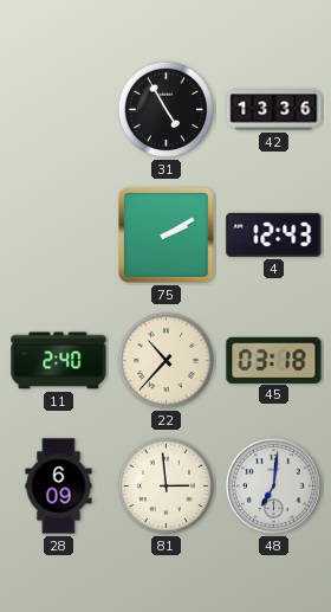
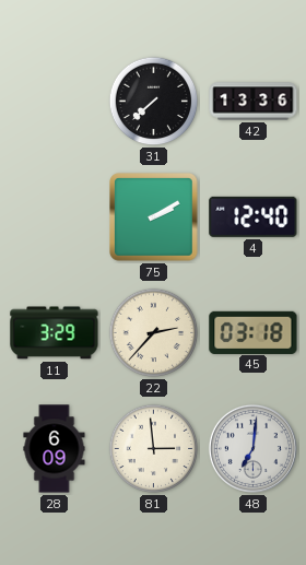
31: 4:55 -> 7:38
4: 12:43 -> 12:40
11: 2:40 -> 3:29
22: 10:37 -> 2:37
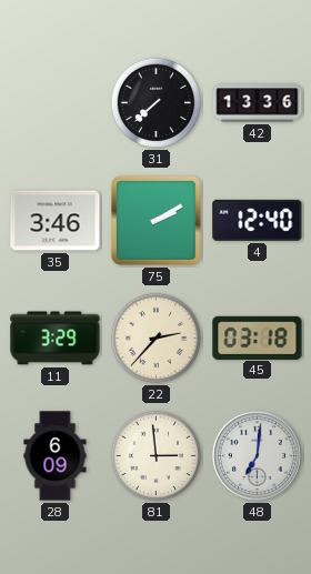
35: none -> 3:46
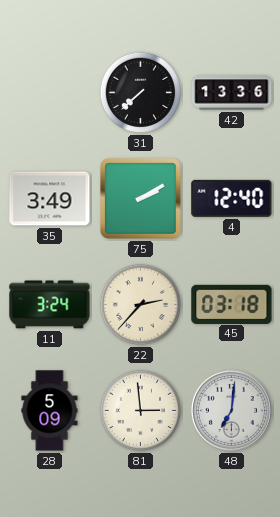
35: 3:46 -> 3:49
11: 3:29 -> 3:24
28: 6:09 -> 5:09
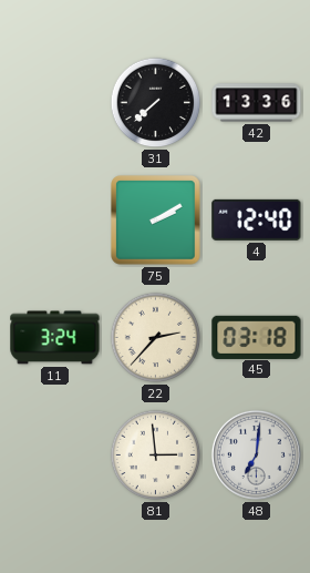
35: 3:49 -> none
28: 5:09 -> none
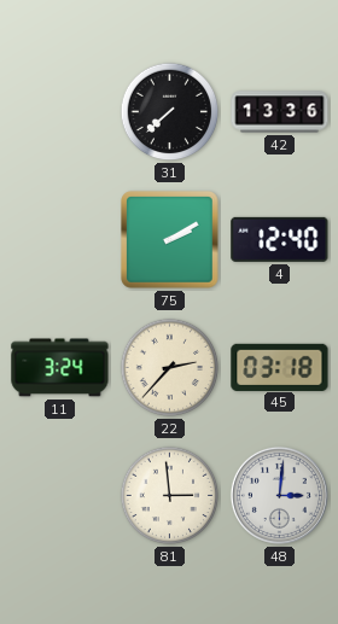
48: 7:01 -> 3:01
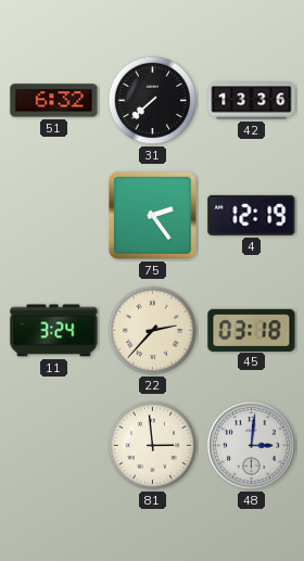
51: none -> 6:32
75: 2:10 -> 2:24
4: 12:40 -> 12:19
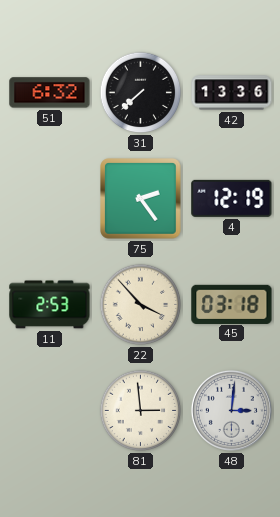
11: 3:24 -> 2:53
22: 2:37 -> 3:53
